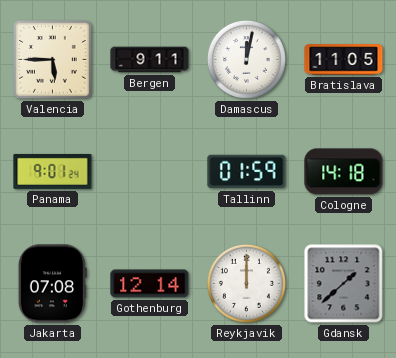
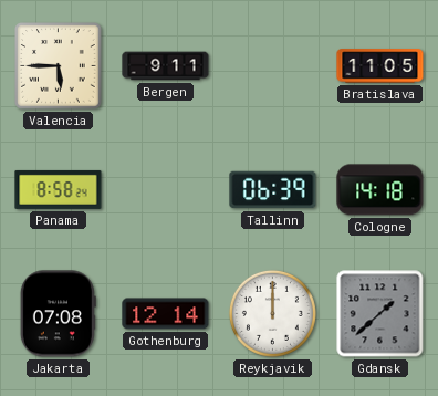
Damascus: 12:02 -> none
Panama: 9:01 -> 8:58
Tallinn: 01:59 -> 06:39
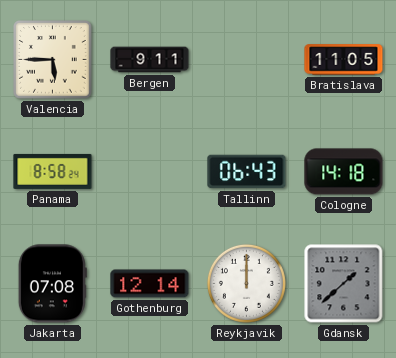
Tallinn: 06:39 -> 06:43
